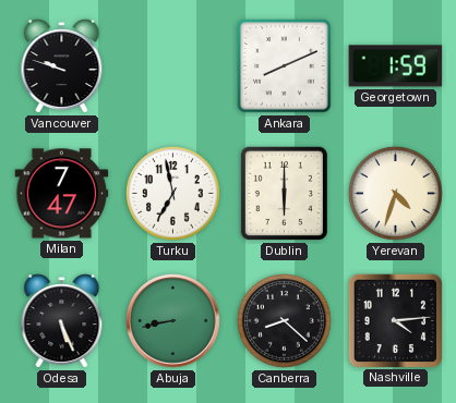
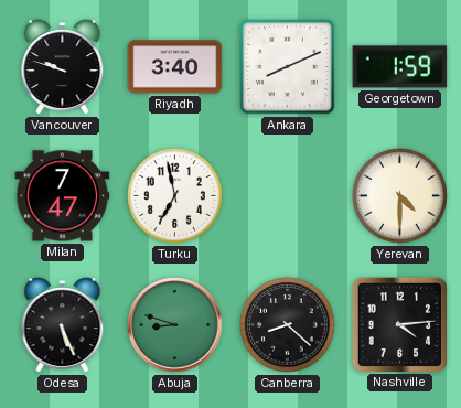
Riyadh: none -> 3:40
Dublin: 6:00 -> none
Yerevan: 4:33 -> 4:30
Abuja: 8:43 -> 8:48
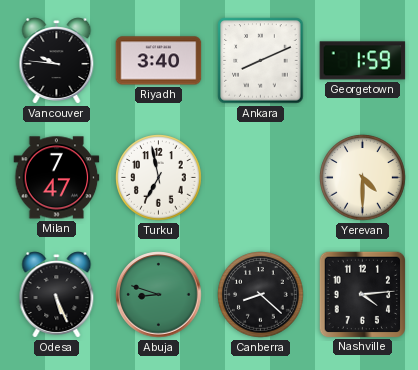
Vancouver: 9:48 -> 9:46
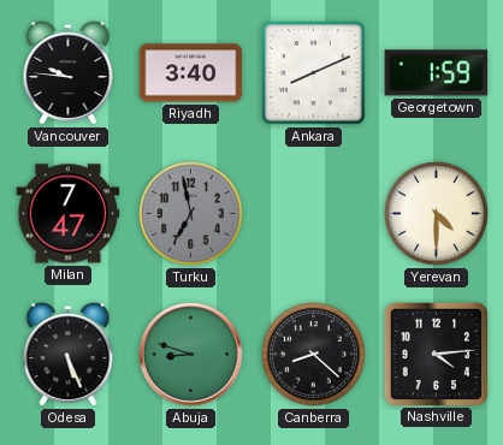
Turku dial: white -> grey
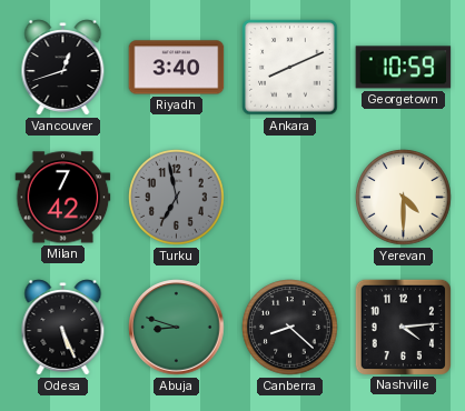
Vancouver: 9:46 -> 12:42
Georgetown: 1:59 -> 10:59
Milan: 7:47 -> 7:42
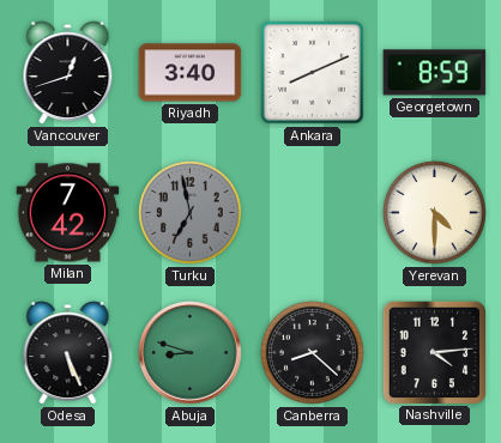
Georgetown: 10:59 -> 8:59
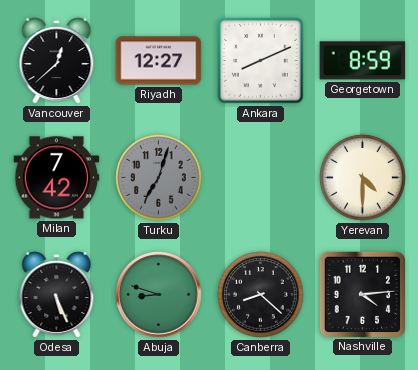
Vancouver: 12:42 -> 12:38
Riyadh: 3:40 -> 12:27
Turku: 6:58 -> 7:03
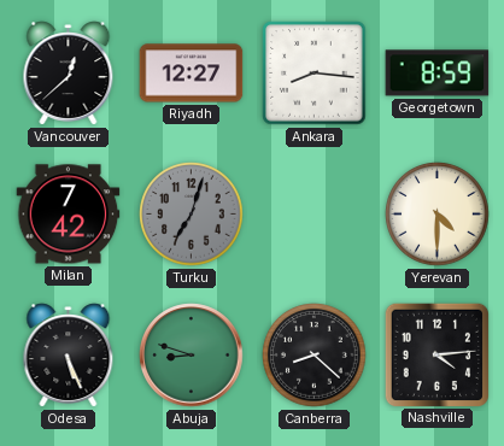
Ankara: 8:11 -> 8:16
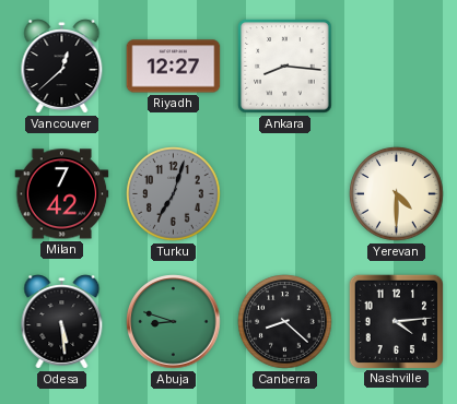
Georgetown: 8:59 -> none
Odesa: 5:26 -> 5:29
